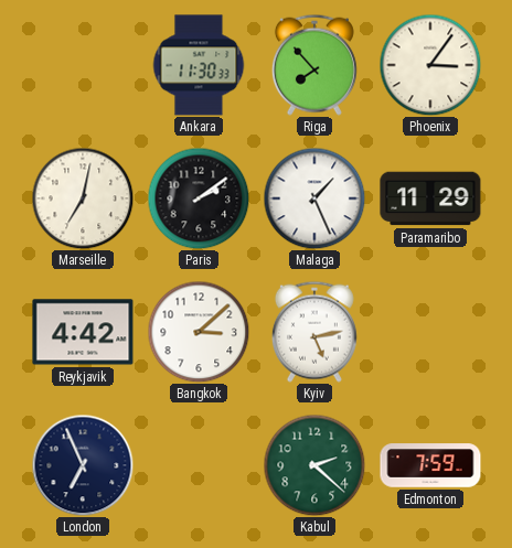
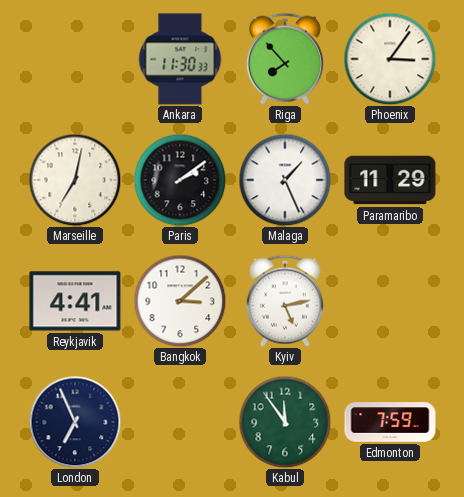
Reykjavik: 4:42 -> 4:41
Kabul: 2:22 -> 11:54
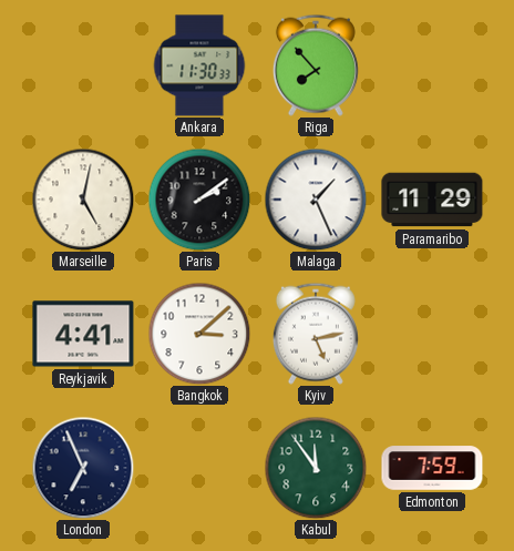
Phoenix: 3:06 -> none
Marseille: 7:02 -> 5:02
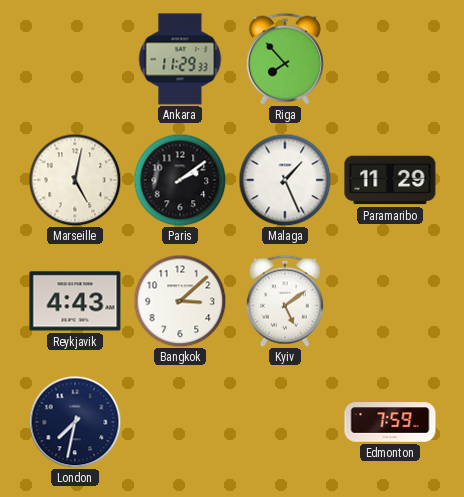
Ankara: 11:30 -> 11:29
Reykjavik: 4:41 -> 4:43
Kyiv: 5:13 -> 5:09
London: 6:56 -> 7:32
Kabul: 11:54 -> none
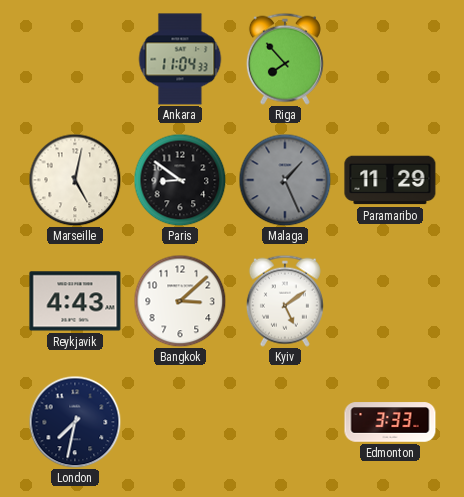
Ankara: 11:29 -> 11:04
Paris: 2:09 -> 8:51
Malaga dial: white -> grey
Edmonton: 7:59 -> 3:33
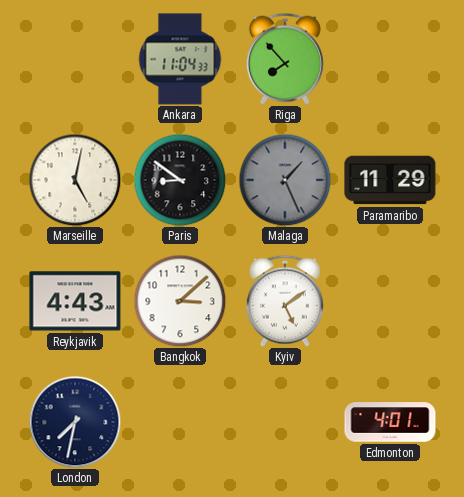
Edmonton: 3:33 -> 4:01
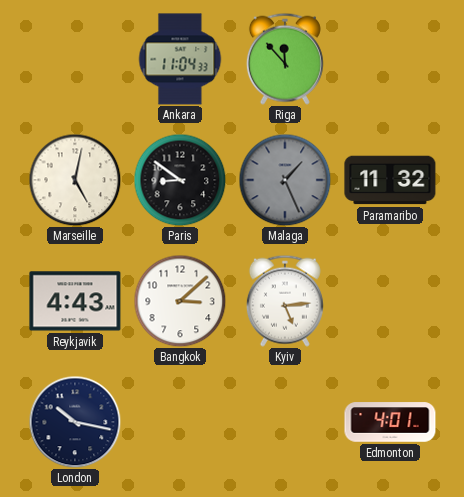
Riga: 7:53 -> 11:53
Paramaribo: 11:29 -> 11:32
Kyiv: 5:09 -> 5:14
London: 7:32 -> 10:17
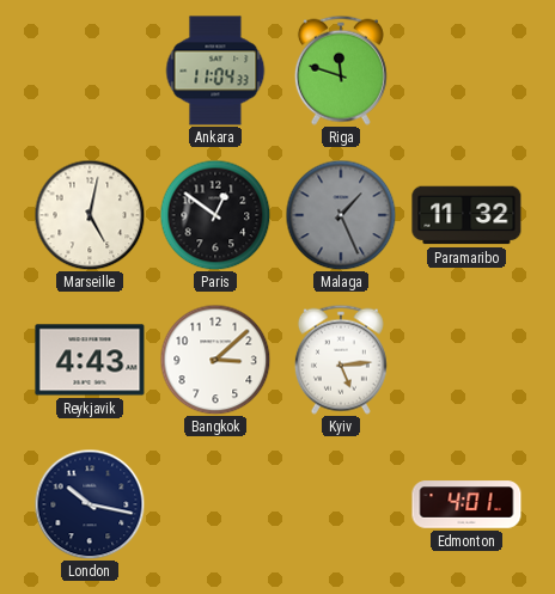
Riga: 11:53 -> 11:48
Paris: 8:51 -> 12:51
